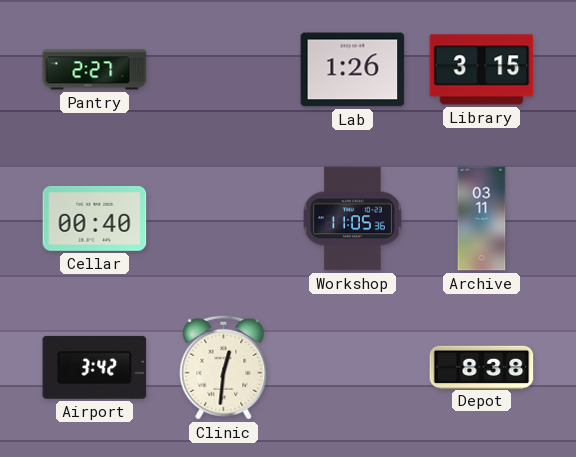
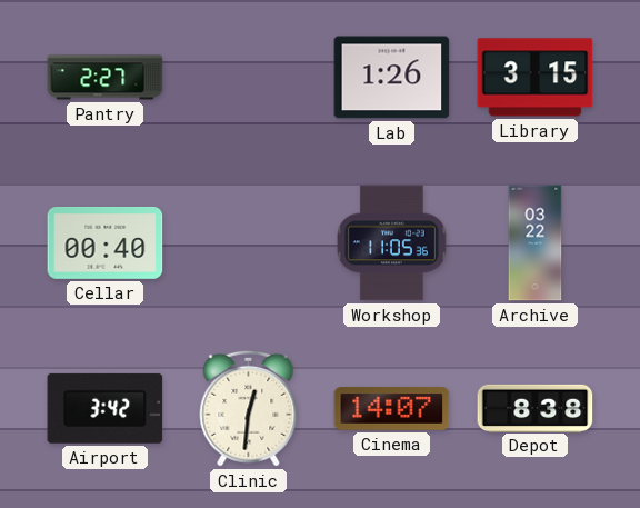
Archive: 03:11 -> 03:22
Cinema: none -> 14:07
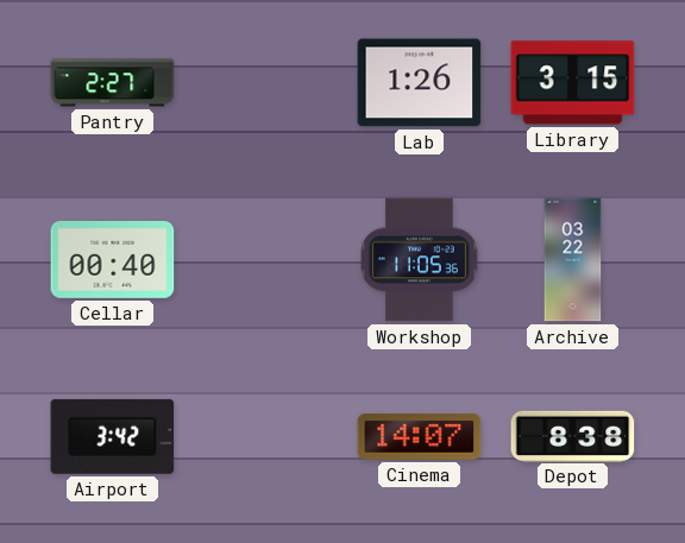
Clinic: 12:31 -> none
